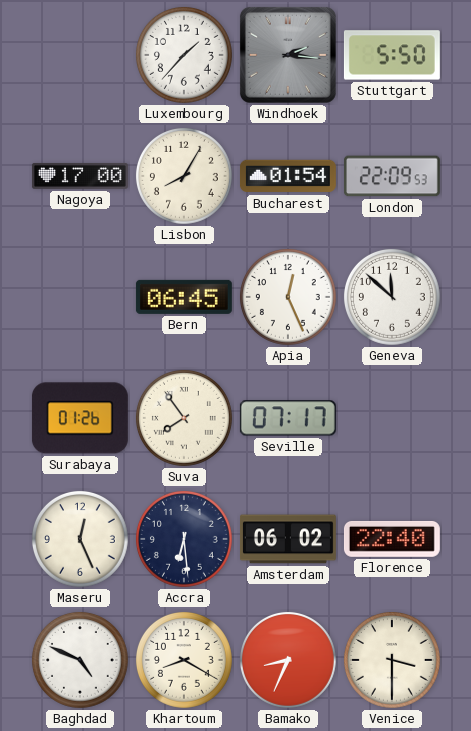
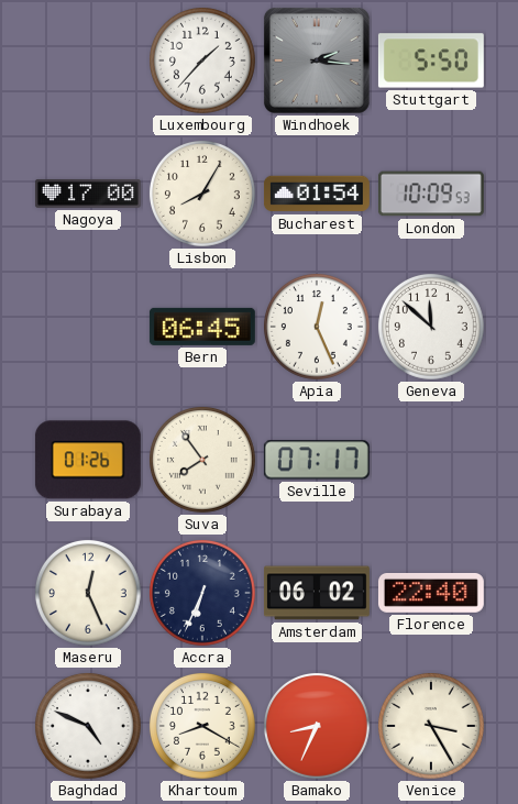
London: 22:09 -> 10:09
Accra: 6:29 -> 6:34
Venice: 3:30 -> 3:25
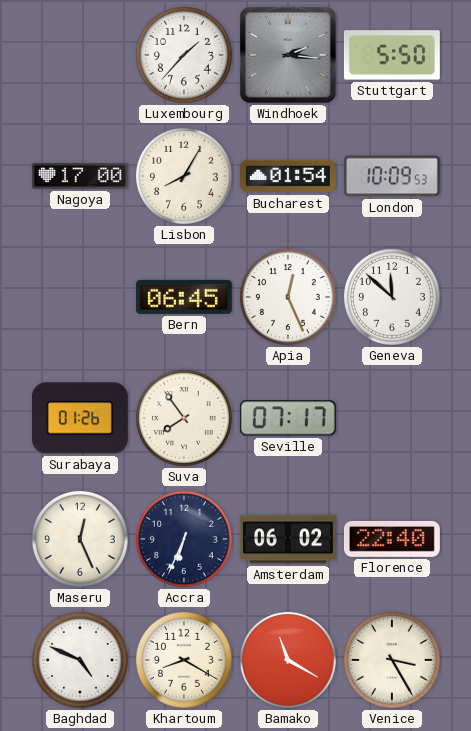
Bamako: 8:34 -> 11:20
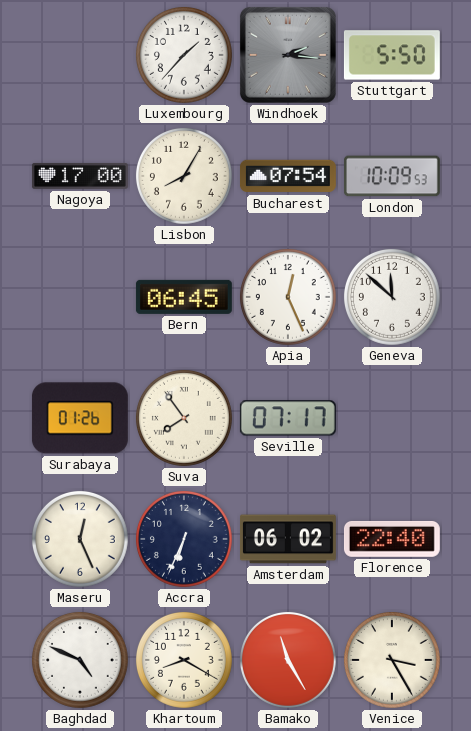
Bucharest: 01:54 -> 07:54
Bamako: 11:20 -> 11:25
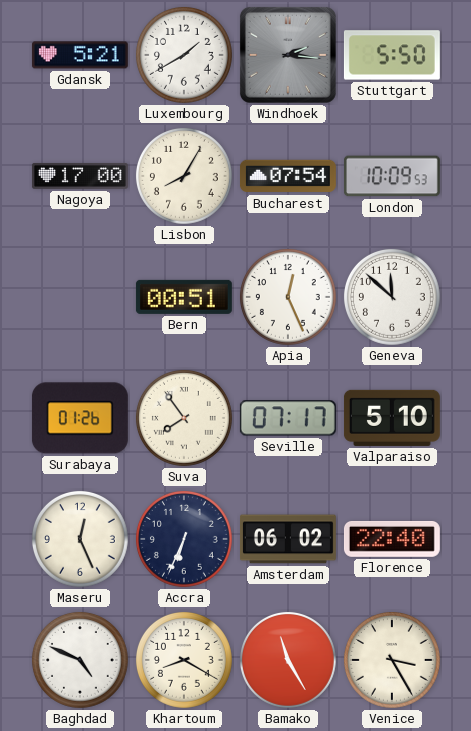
Gdansk: none -> 5:21
Luxembourg: 1:37 -> 1:40
Bern: 06:45 -> 00:51
Valparaiso: none -> 5:10
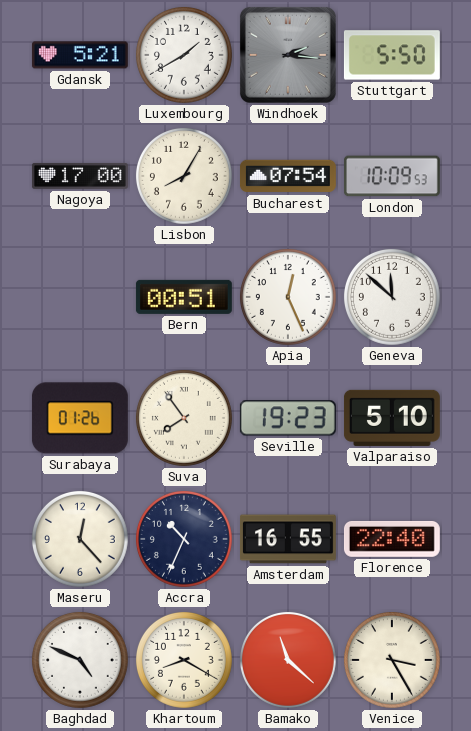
Seville: 07:17 -> 19:23
Maseru: 12:26 -> 12:23
Accra: 6:34 -> 10:34
Amsterdam: 06:02 -> 16:55
Bamako: 11:25 -> 11:22
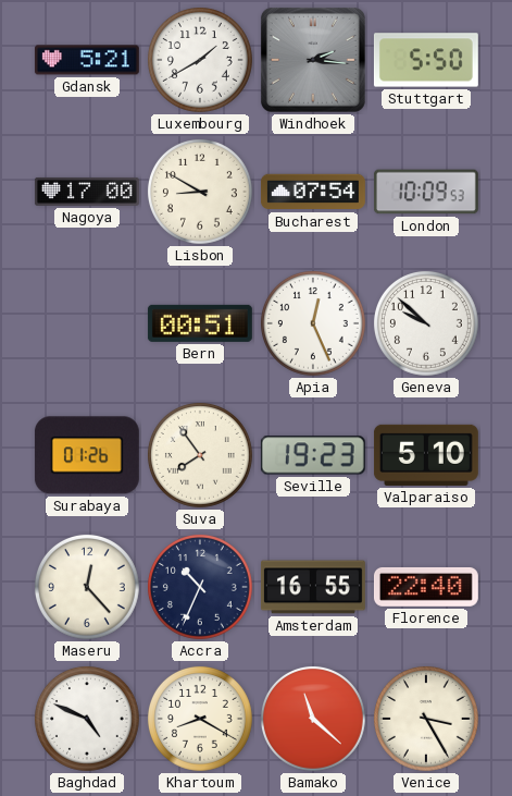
Lisbon: 8:05 -> 8:50
Geneva: 11:52 -> 9:52
